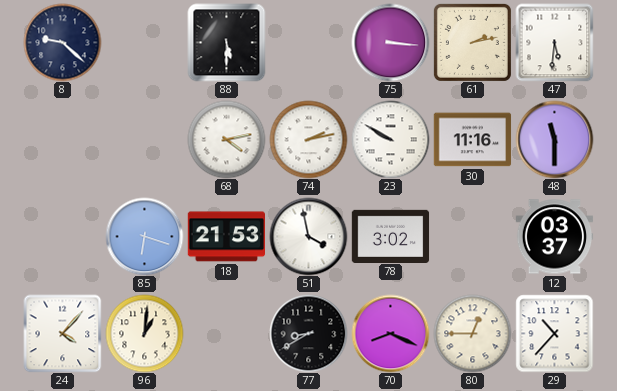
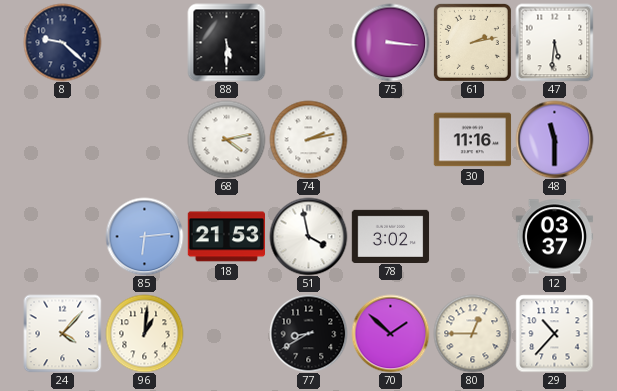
23: 9:50 -> none
85: 6:18 -> 6:14
70: 8:19 -> 1:52
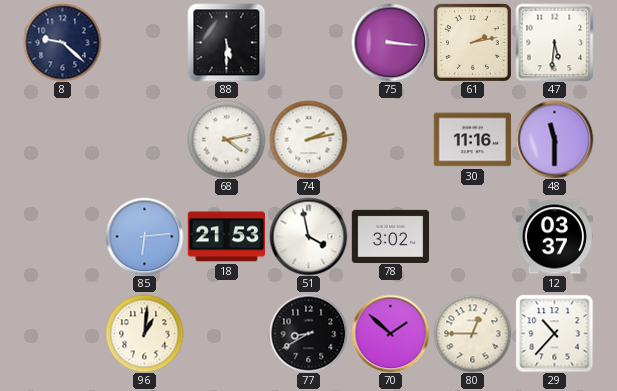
24: 4:07 -> none
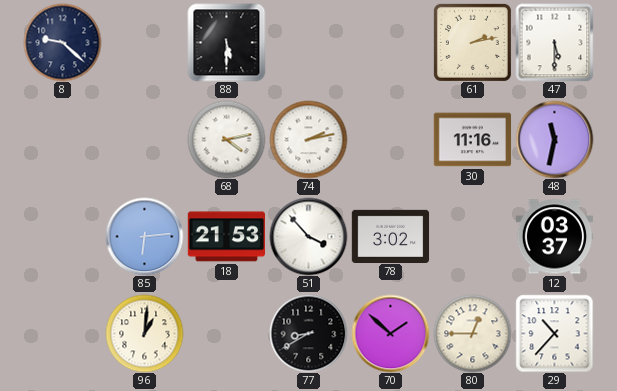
75: 3:16 -> none
47: 5:31 -> 5:30
48: 11:30 -> 11:32
51: 3:58 -> 3:53
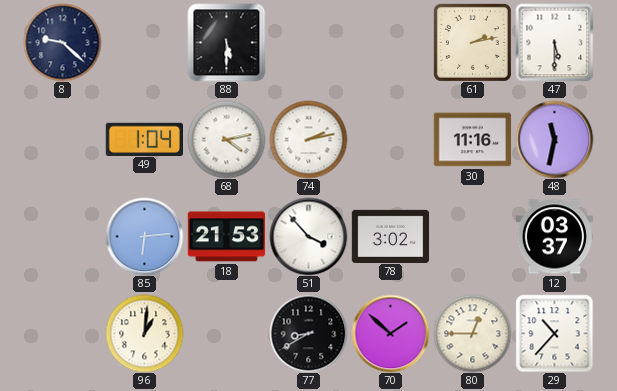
49: none -> 1:04
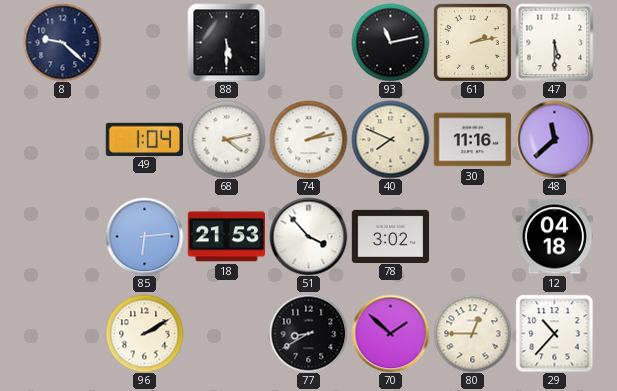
93: none -> 11:13
40: none -> 7:49
48: 11:32 -> 11:38
12: 03:37 -> 04:18
96: 1:01 -> 2:10
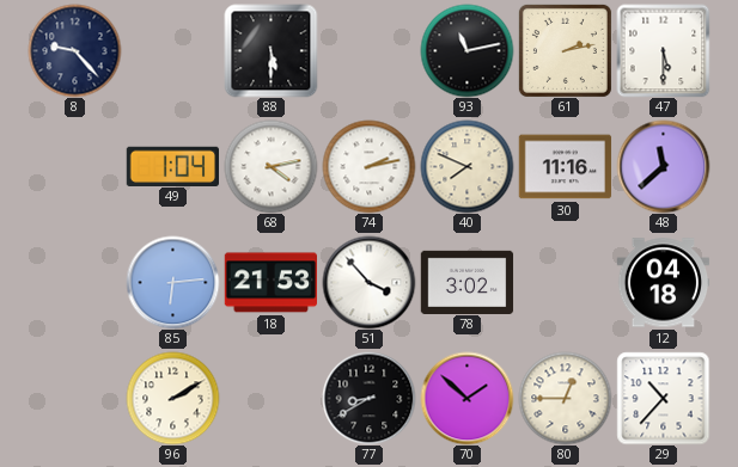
8: 9:22 -> 9:23
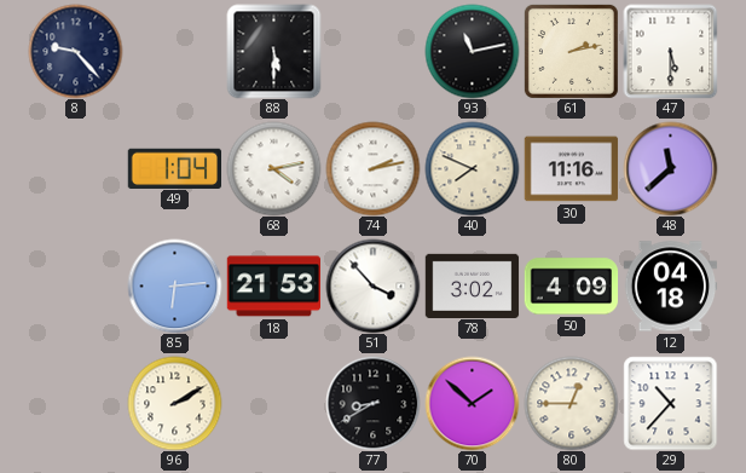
50: none -> 4:09
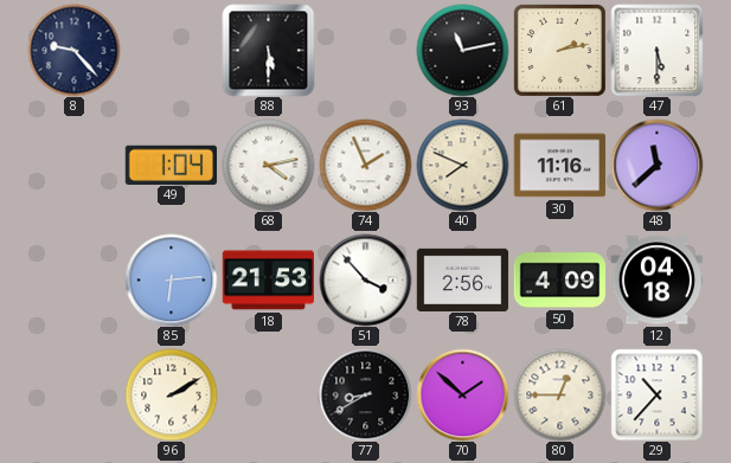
74: 2:13 -> 1:56
78: 3:02 -> 2:56
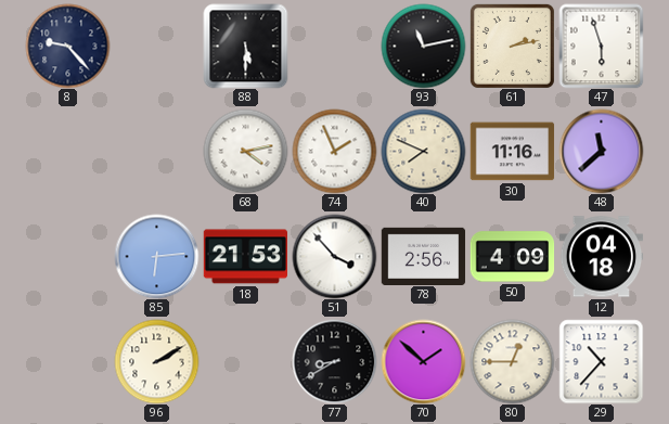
47: 5:30 -> 5:57
49: 1:04 -> none
